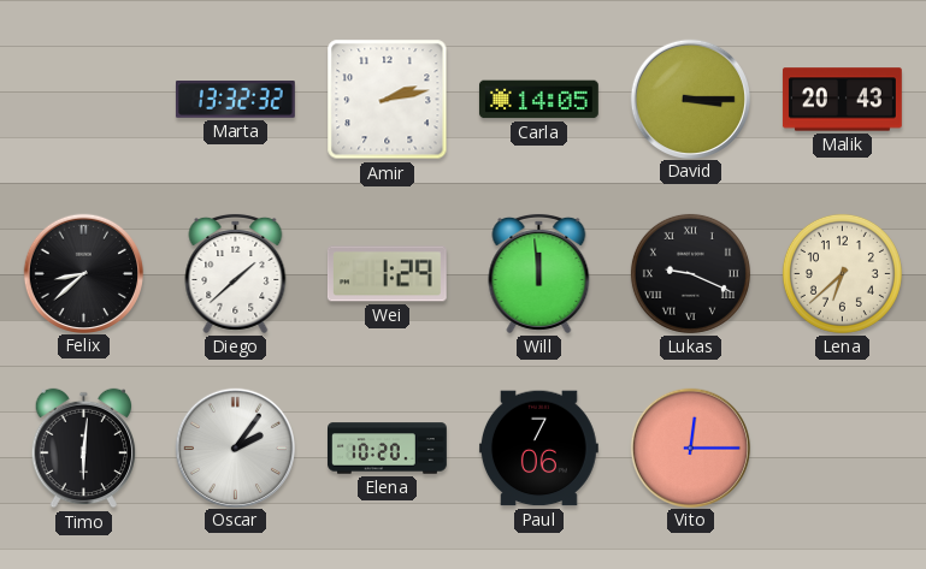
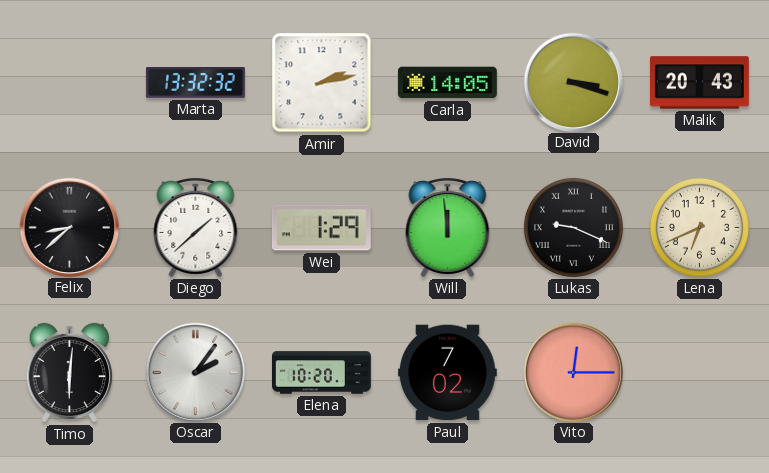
David: 3:15 -> 3:18
Lena: 6:38 -> 6:41
Paul: 7:06 -> 7:02
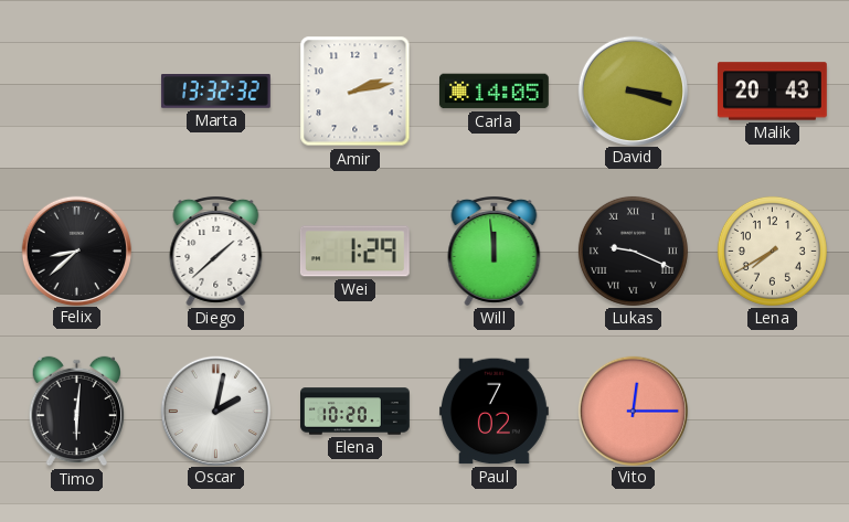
Lena: 6:41 -> 7:40
Oscar: 2:06 -> 2:02
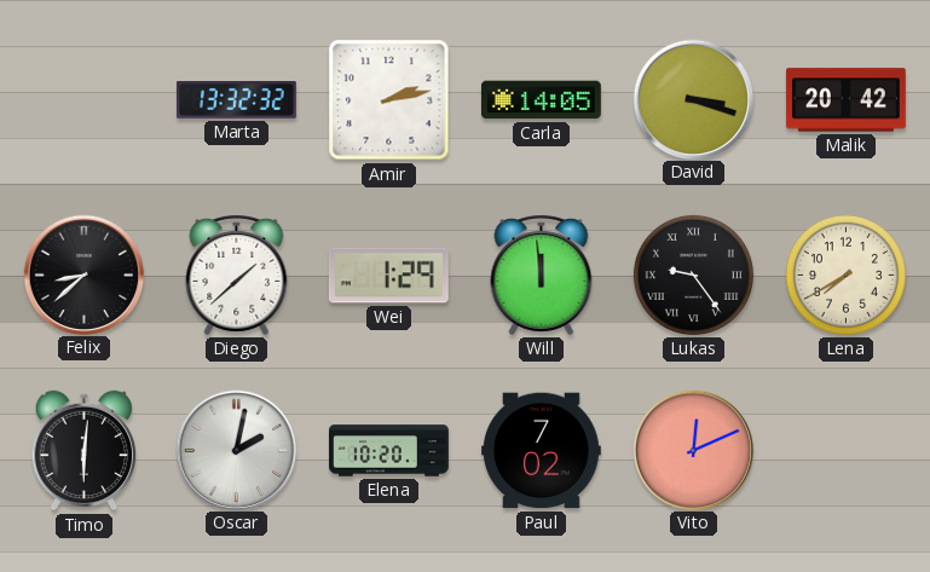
Malik: 20:43 -> 20:42
Lukas: 9:19 -> 9:24
Vito: 12:15 -> 12:11
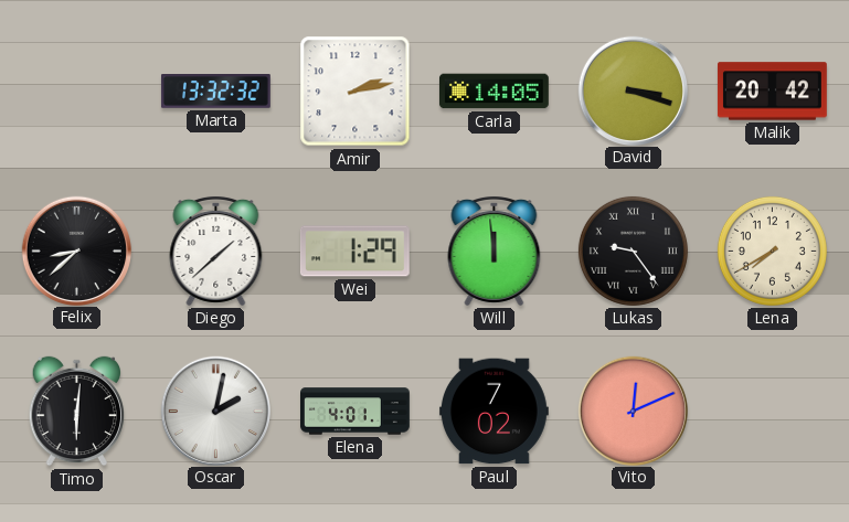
Elena: 10:20 -> 4:01
